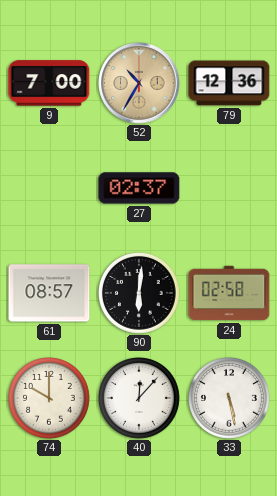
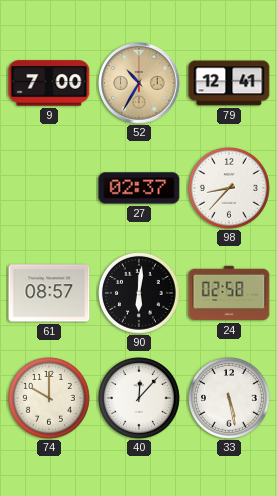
79: 12:36 -> 12:41
98: none -> 8:37
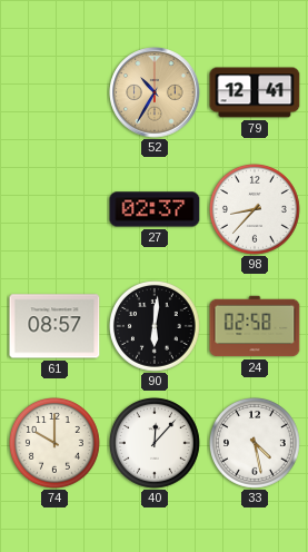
9: 7:00 -> none
33: 5:28 -> 4:28
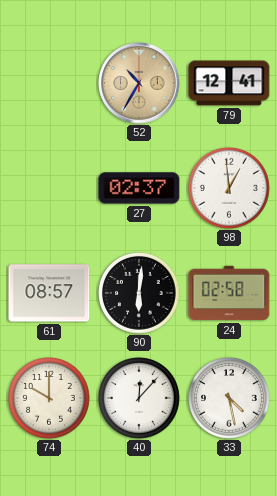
98: 8:37 -> 12:59
